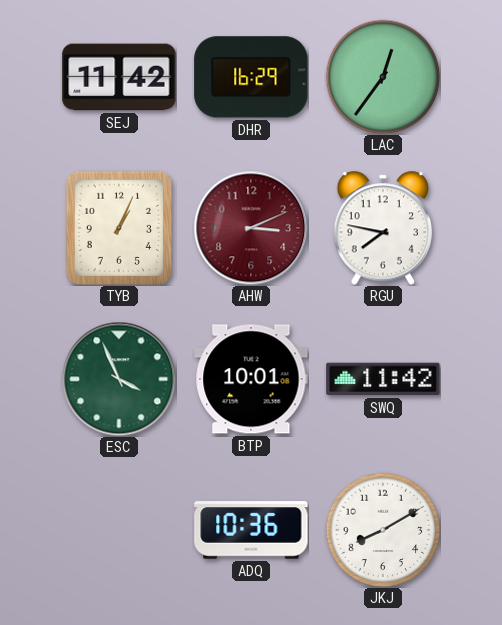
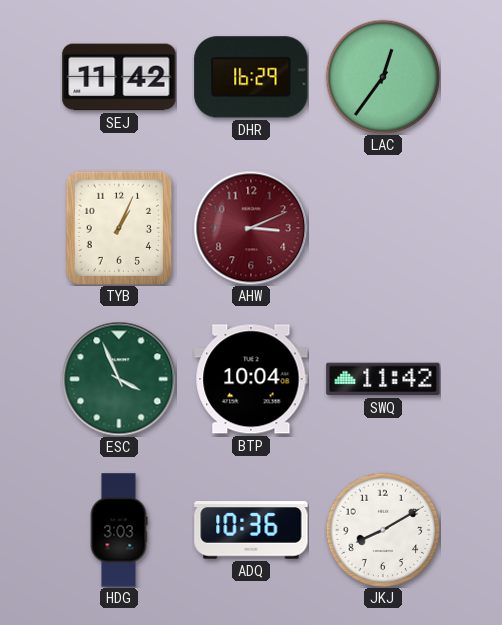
RGU: 7:47 -> none
BTP: 10:01 -> 10:04
HDG: none -> 3:03
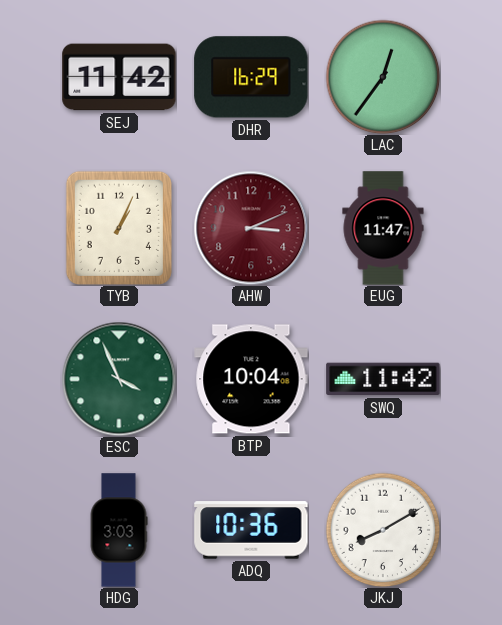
EUG: none -> 11:47
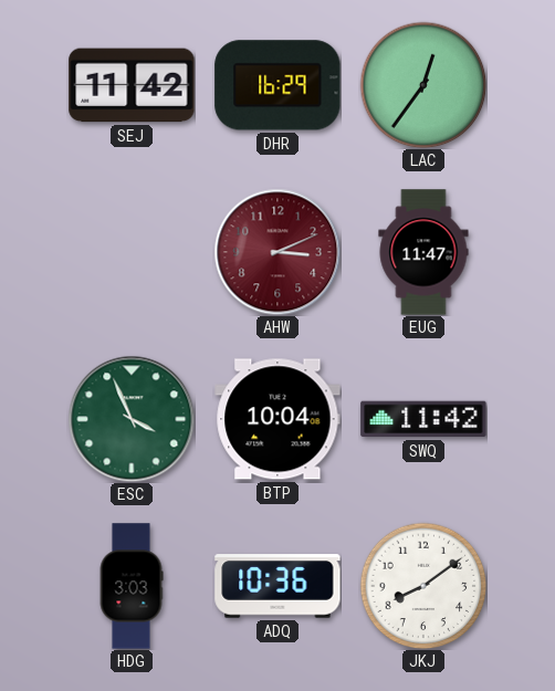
TYB: 1:04 -> none
JKJ: 8:10 -> 8:09
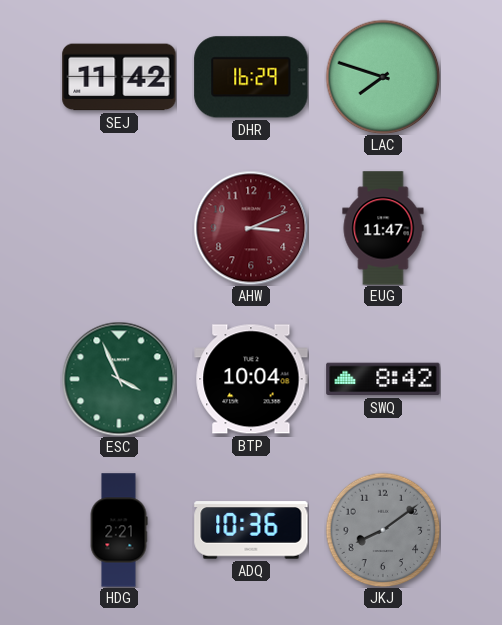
LAC: 12:36 -> 7:48
SWQ: 11:42 -> 8:42
HDG: 3:03 -> 2:21
JKJ dial: white -> grey
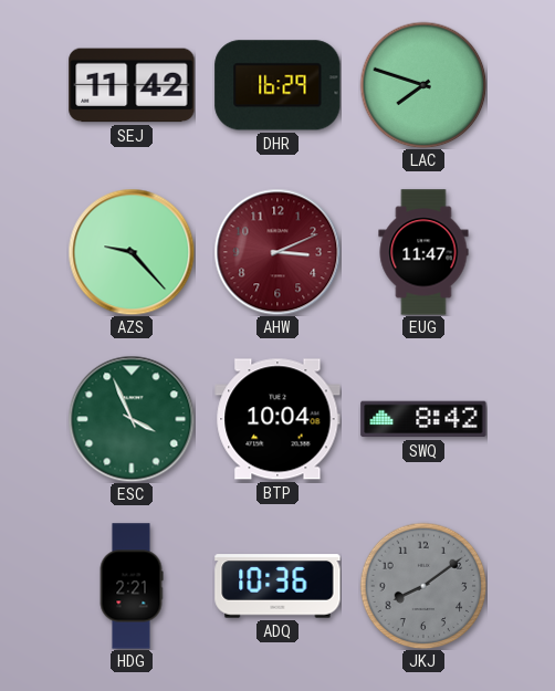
AZS: none -> 9:23
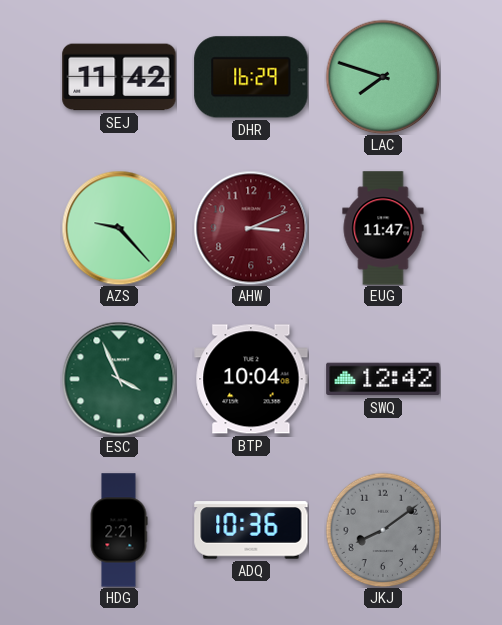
SWQ: 8:42 -> 12:42
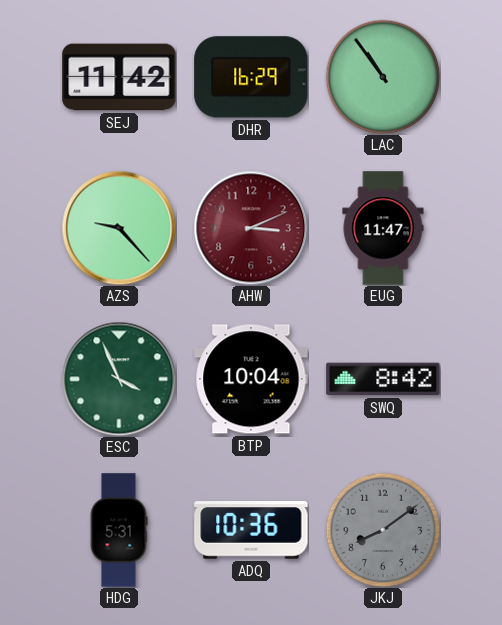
LAC: 7:48 -> 10:54
SWQ: 12:42 -> 8:42
HDG: 2:21 -> 5:31
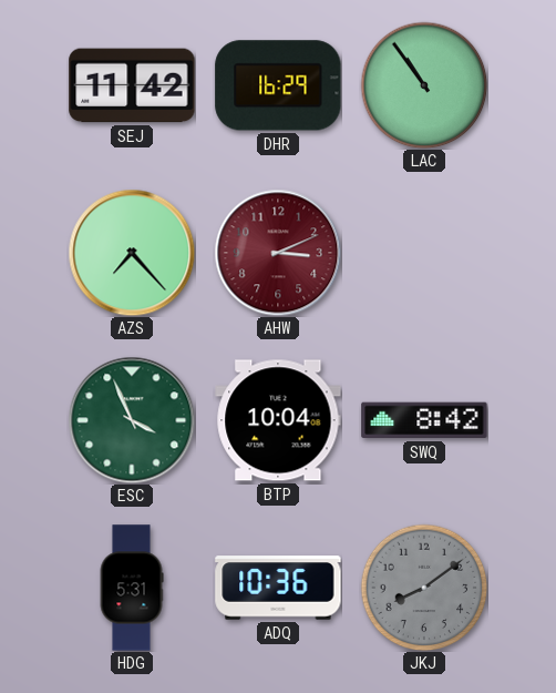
AZS: 9:23 -> 7:23
EUG: 11:47 -> none
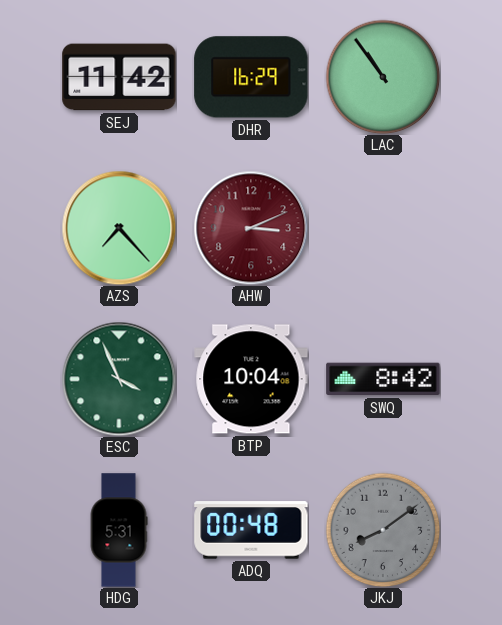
ADQ: 10:36 -> 00:48
